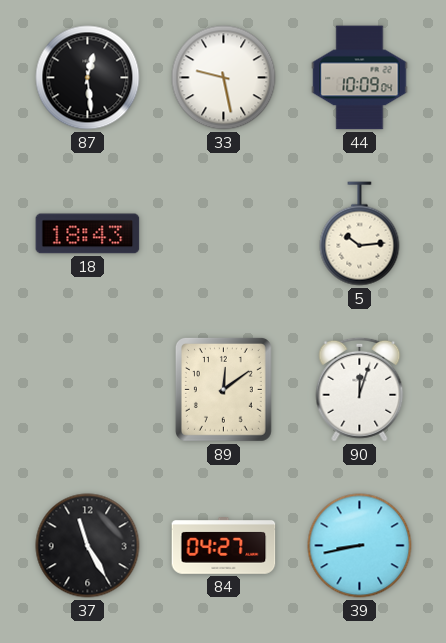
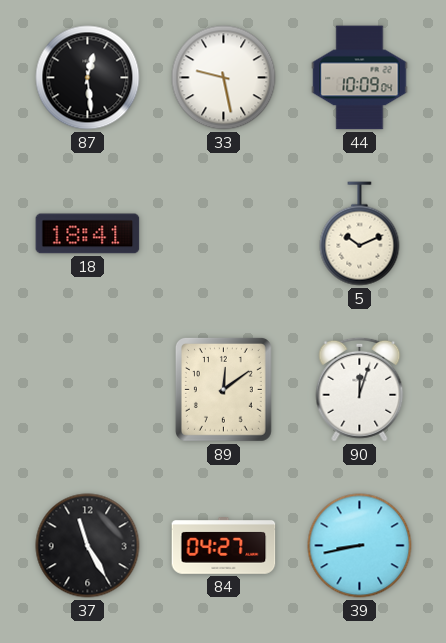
18: 18:43 -> 18:41
5: 10:14 -> 10:11
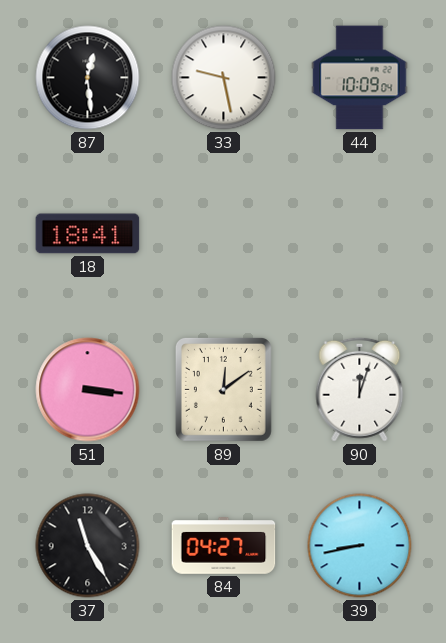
5: 10:11 -> none
51: none -> 3:16
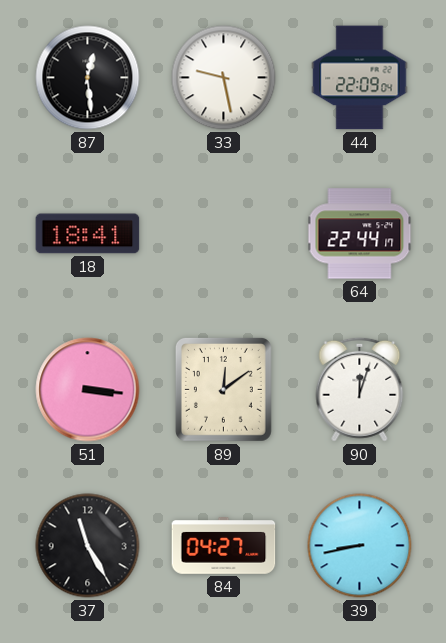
44: 10:09 -> 22:09
64: none -> 22:44
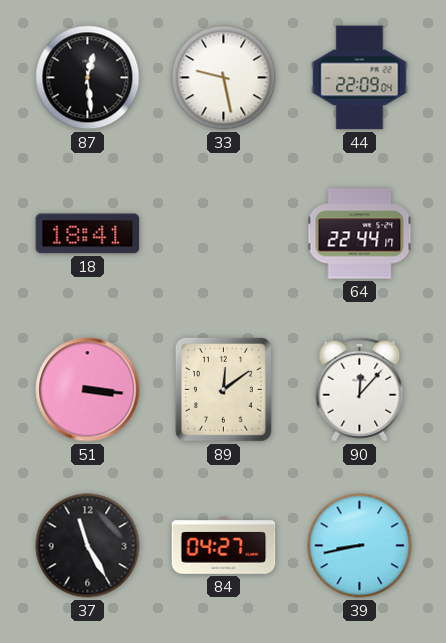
90: 12:03 -> 12:07
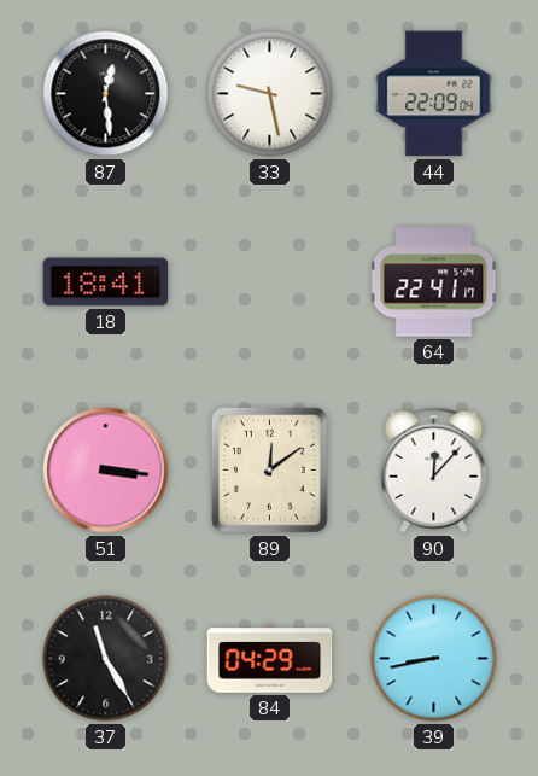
64: 22:44 -> 22:41
84: 04:27 -> 04:29
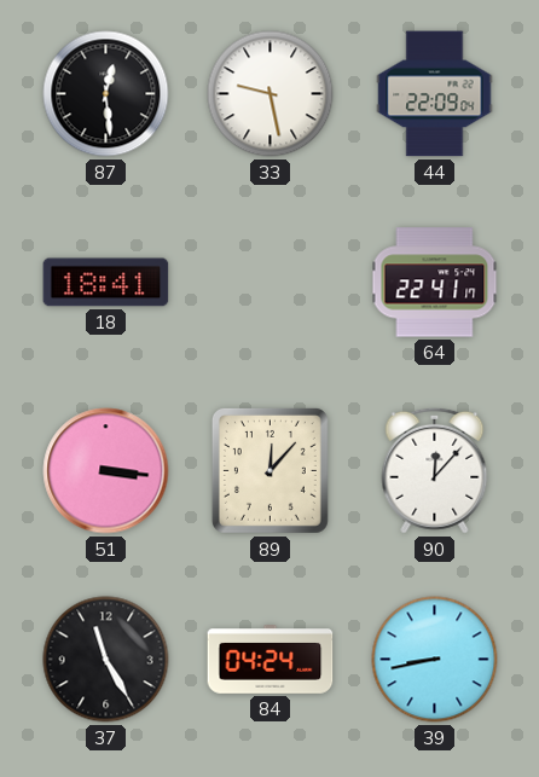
89: 12:09 -> 12:07
84: 04:29 -> 04:24
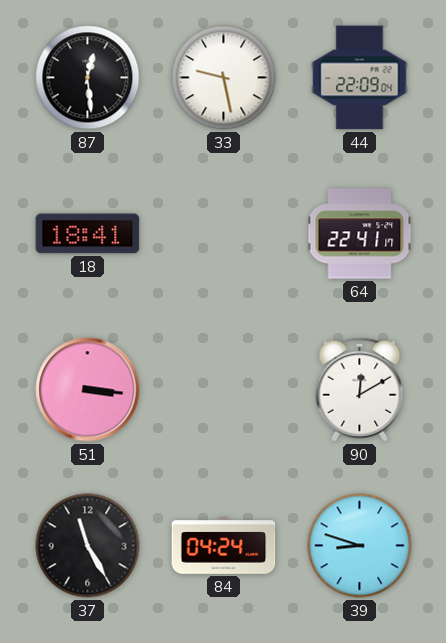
89: 12:07 -> none
90: 12:07 -> 12:10
39: 8:43 -> 8:48
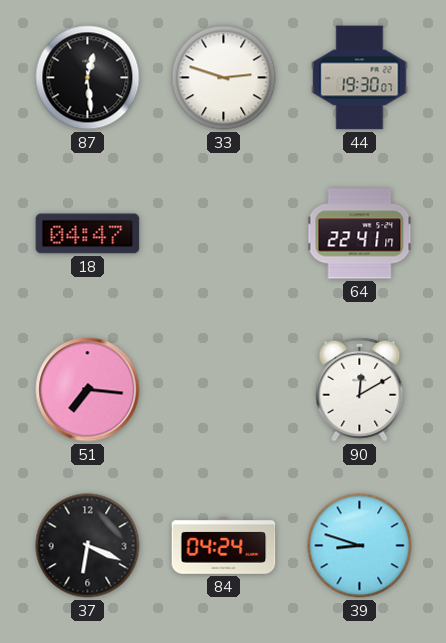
33: 9:28 -> 2:48
44: 22:09 -> 19:30
18: 18:41 -> 04:47
51: 3:16 -> 7:16
37: 11:25 -> 6:19
